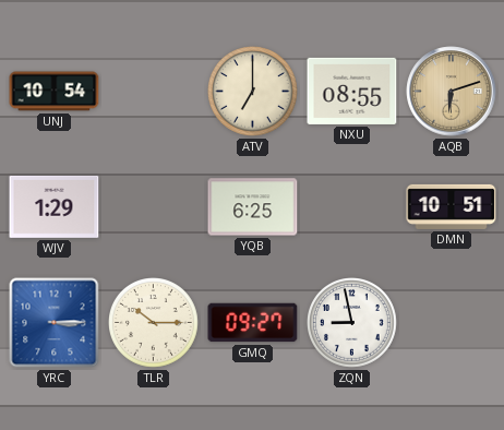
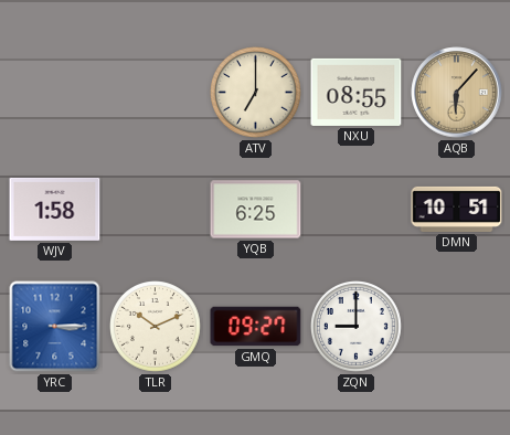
UNJ: 10:54 -> none
AQB: 6:12 -> 6:07
WJV: 1:29 -> 1:58
TLR: 10:15 -> 10:11
ZQN: 8:58 -> 9:00
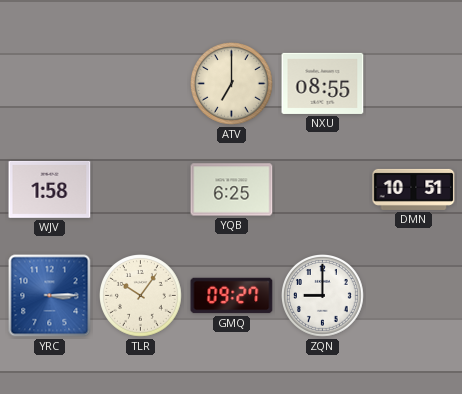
AQB: 6:07 -> none
TLR: 10:11 -> 10:06
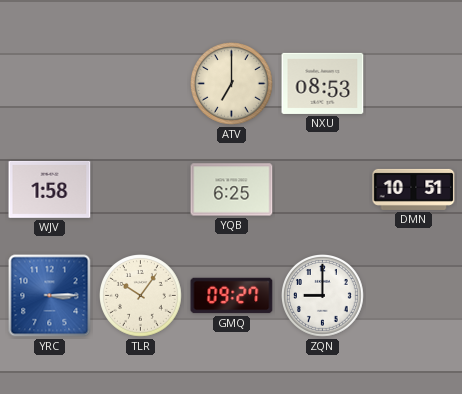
NXU: 08:55 -> 08:53
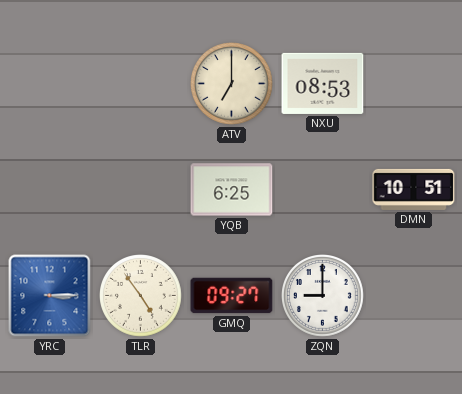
WJV: 1:58 -> none
TLR: 10:06 -> 4:54
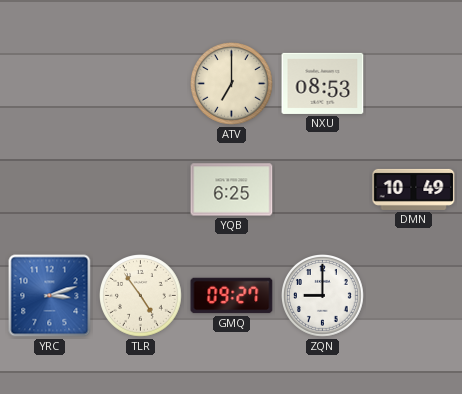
DMN: 10:51 -> 10:49
YRC: 3:15 -> 3:12
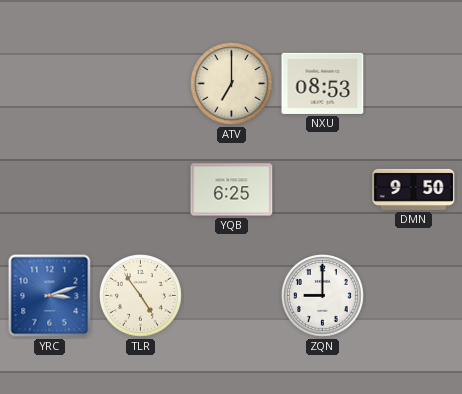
DMN: 10:49 -> 9:50
GMQ: 09:27 -> none
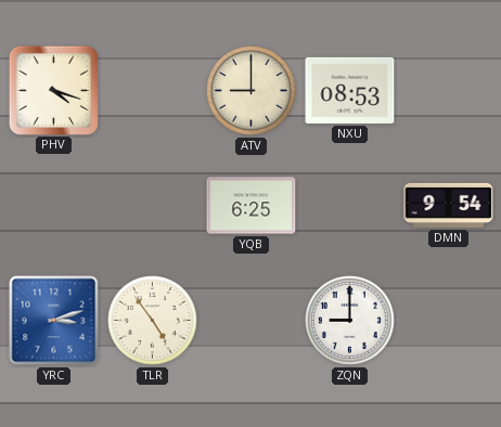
PHV: none -> 4:18
ATV: 7:00 -> 9:00
DMN: 9:50 -> 9:54
